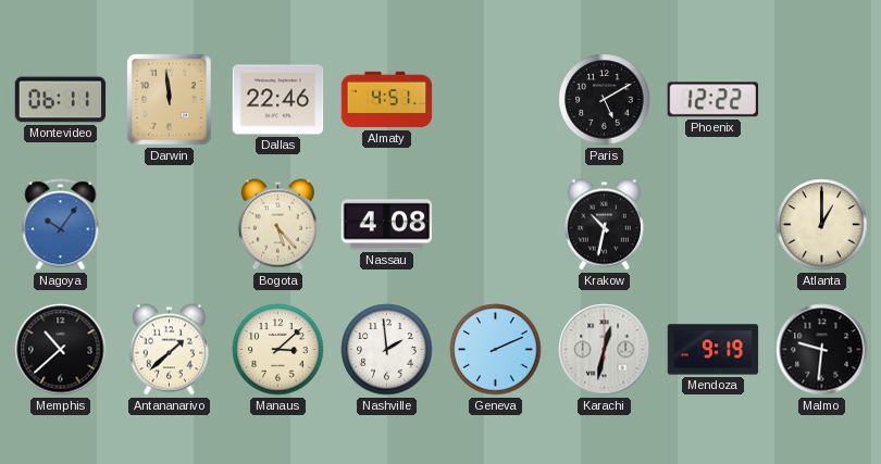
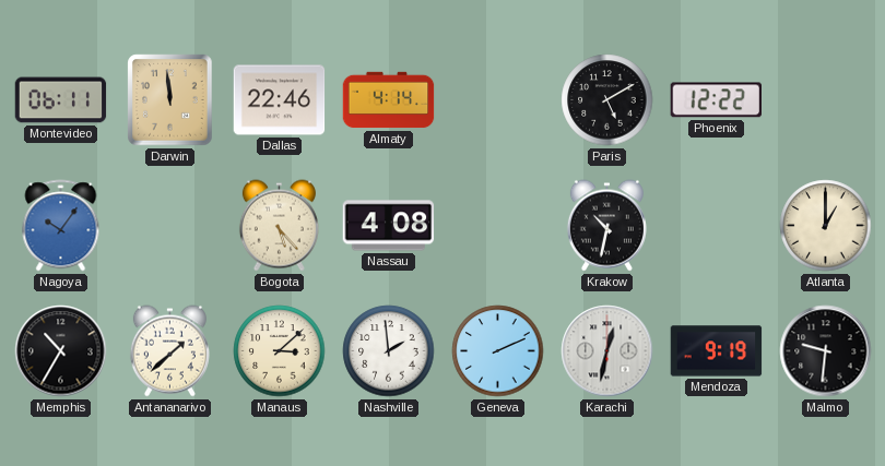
Almaty: 4:51 -> 4:14
Memphis: 10:38 -> 10:35
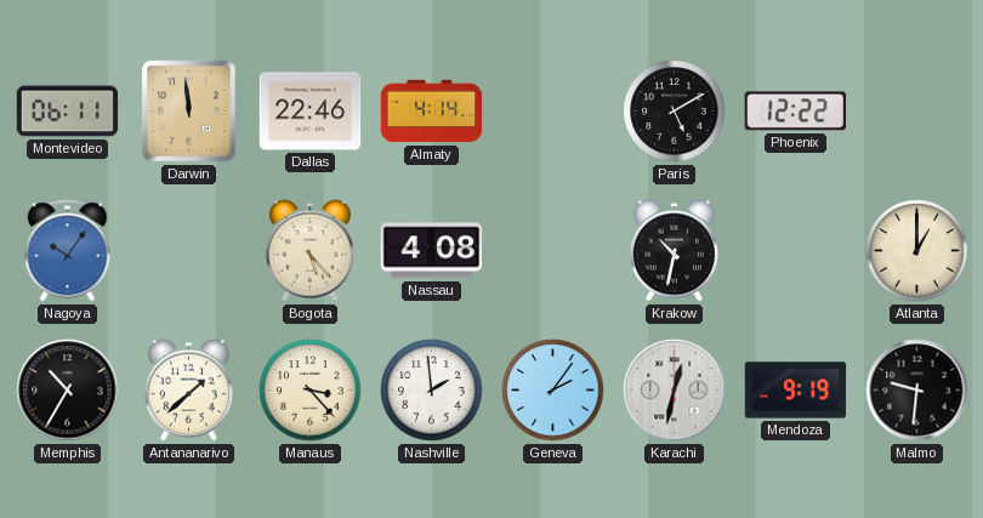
Manaus: 3:08 -> 3:23
Geneva: 2:11 -> 2:06
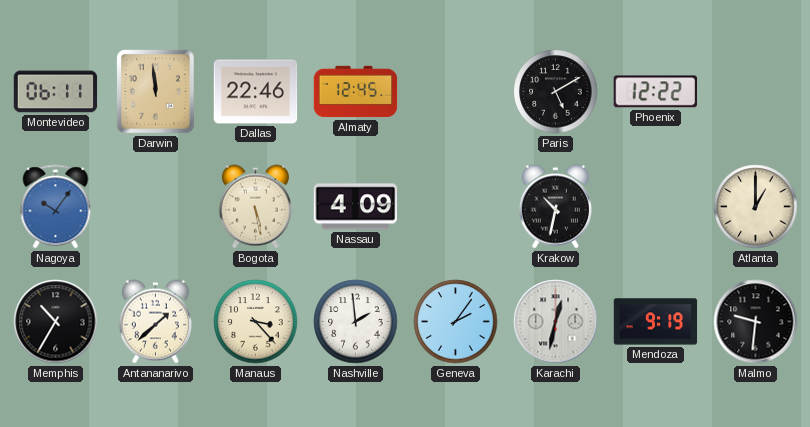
Almaty: 4:14 -> 12:45
Bogota: 5:23 -> 5:28
Nassau: 4:08 -> 4:09
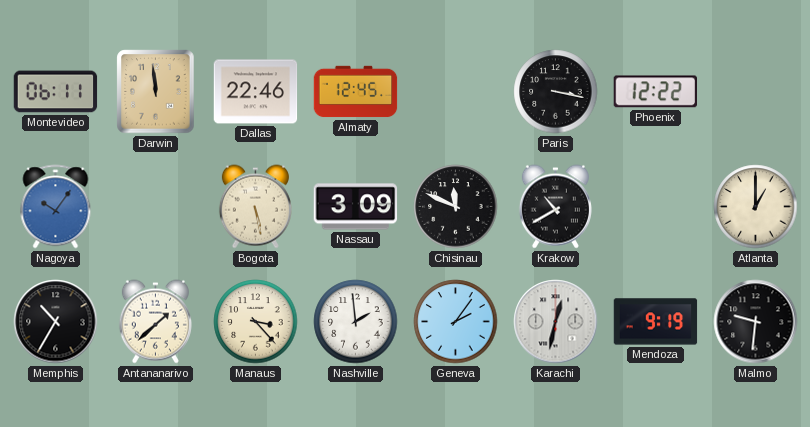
Paris: 5:10 -> 3:17
Nassau: 4:09 -> 3:09
Chisinau: none -> 11:49
Krakow: 10:32 -> 10:40
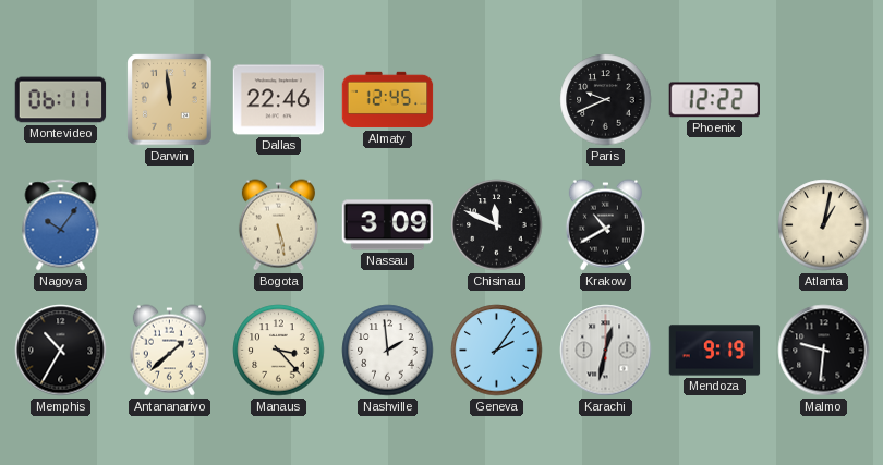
Paris: 3:17 -> 9:41
Atlanta: 1:00 -> 1:02
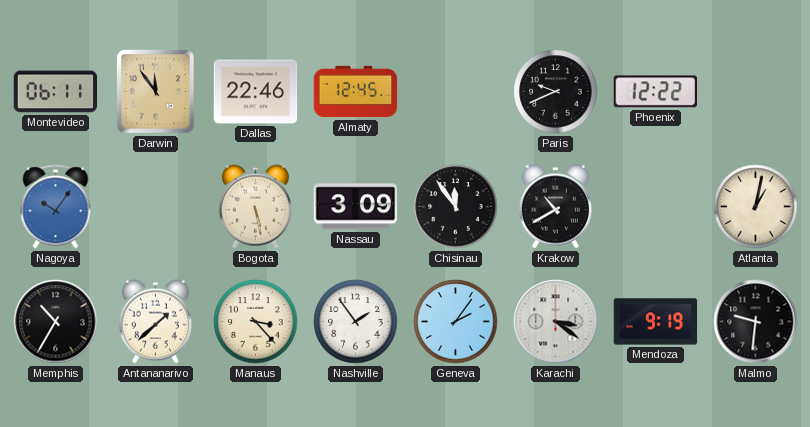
Darwin: 11:59 -> 11:54
Chisinau: 11:49 -> 11:54
Nashville: 1:59 -> 1:54
Karachi: 12:32 -> 3:21
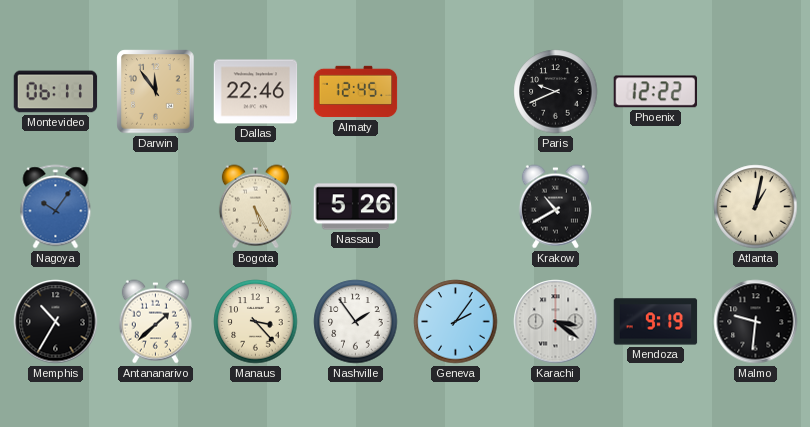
Bogota: 5:28 -> 5:25
Nassau: 3:09 -> 5:26
Chisinau: 11:54 -> none
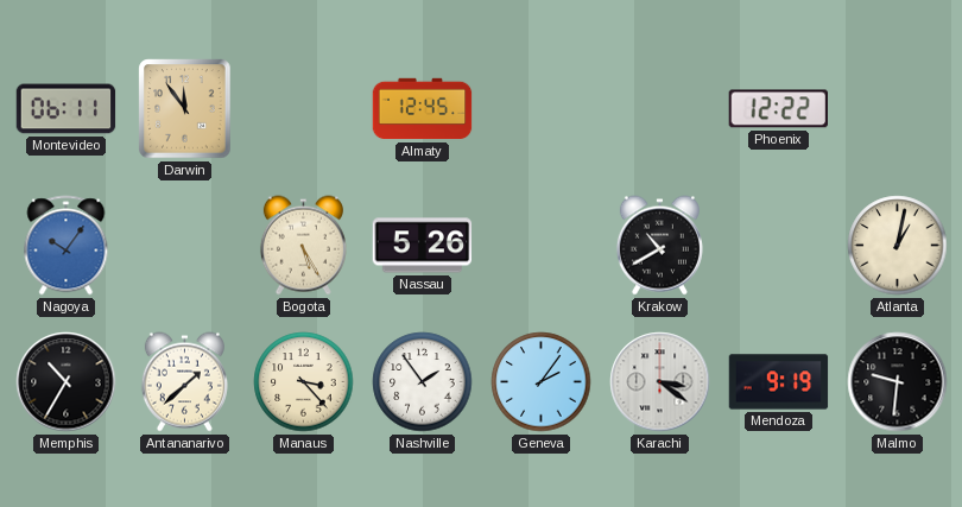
Dallas: 22:46 -> none
Paris: 9:41 -> none
